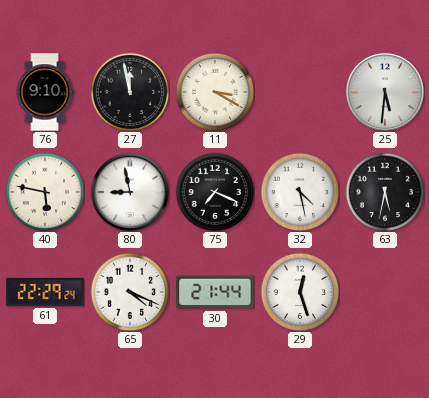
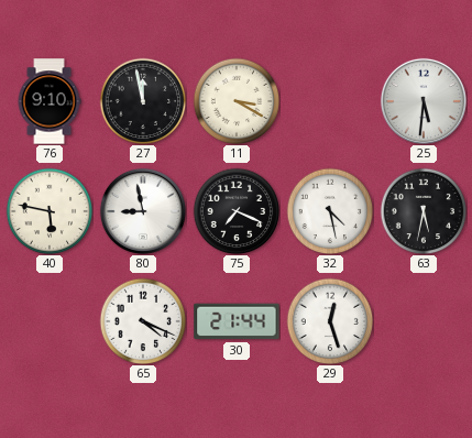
61: 22:29 -> none
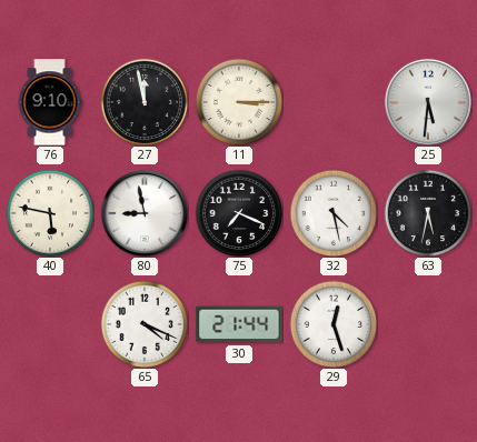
11: 3:20 -> 3:15
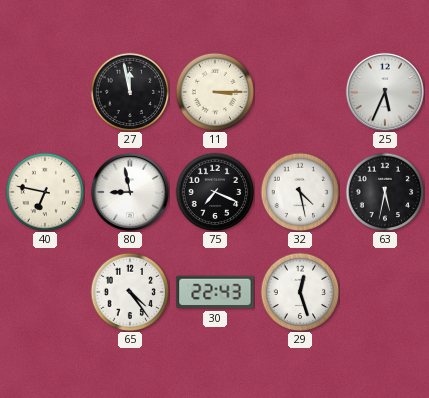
76: 9:10 -> none
25: 5:31 -> 5:34
40: 5:47 -> 6:47
65: 4:19 -> 4:24
30: 21:44 -> 22:43
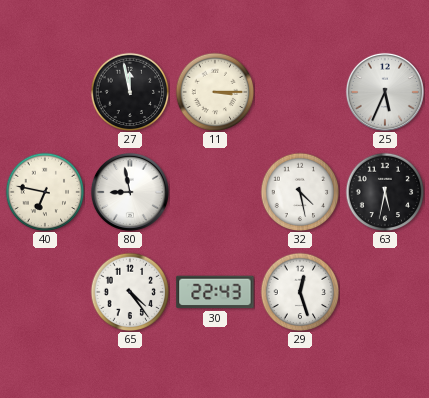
75: 7:19 -> none
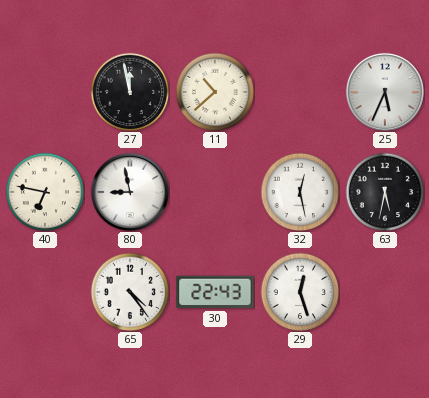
11: 3:15 -> 10:38
32: 4:28 -> 12:28
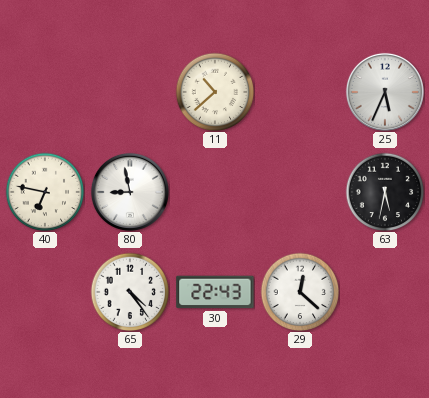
27: 11:58 -> none
32: 12:28 -> none
29: 12:27 -> 12:22
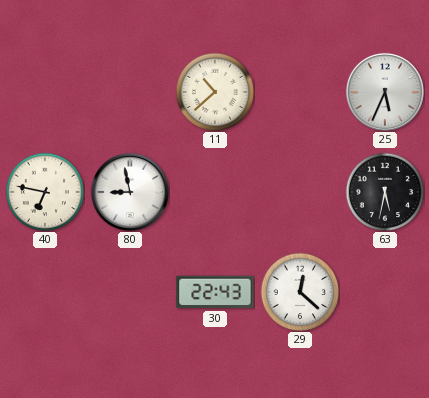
65: 4:24 -> none
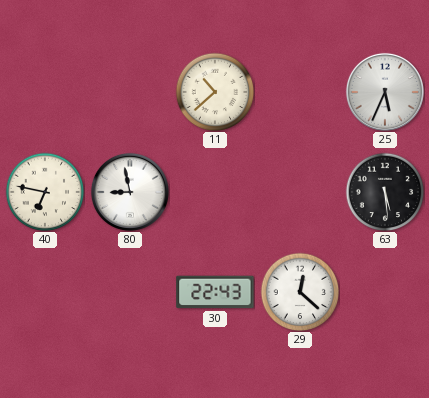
63: 5:32 -> 5:29
